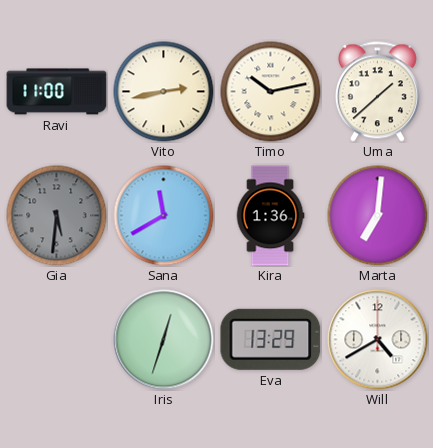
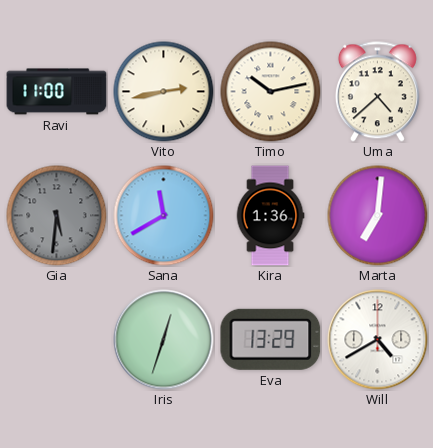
Uma: 1:38 -> 4:38
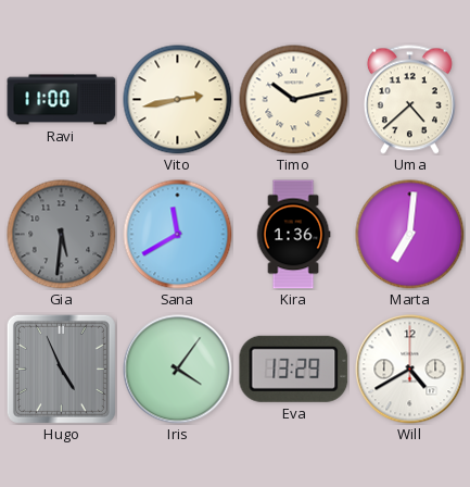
Hugo: none -> 4:56
Iris: 12:33 -> 4:06
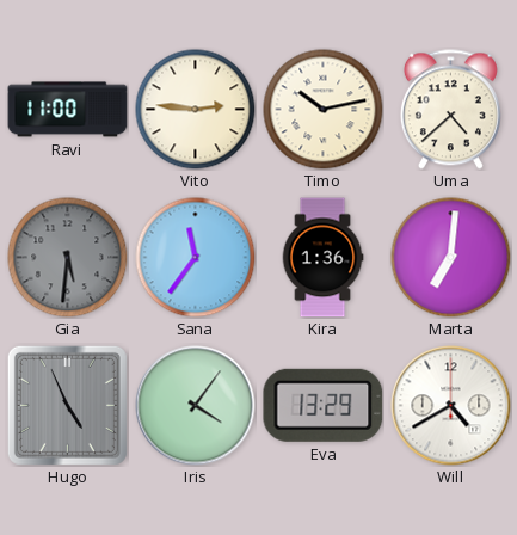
Vito: 2:43 -> 2:46
Sana: 11:40 -> 11:36
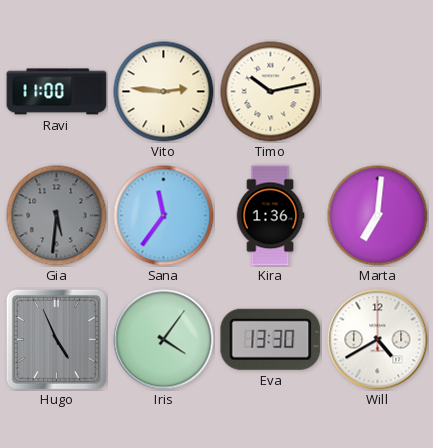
Uma: 4:38 -> none
Eva: 13:29 -> 13:30
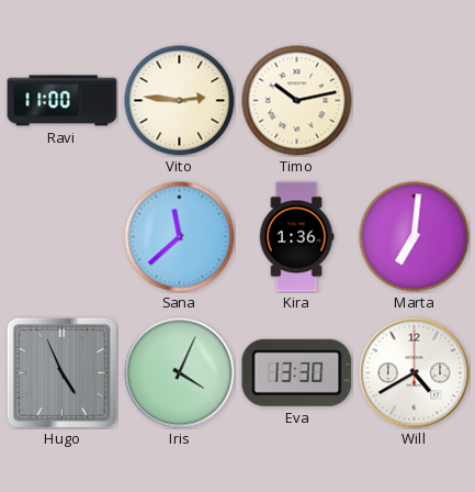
Gia: 5:31 -> none
Sana: 11:36 -> 11:38
Iris: 4:06 -> 4:04
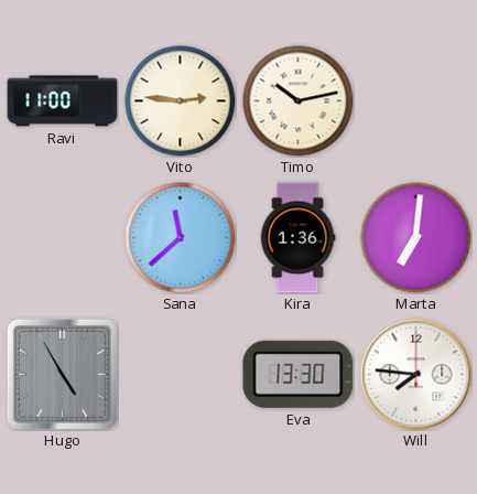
Hugo: 4:56 -> 4:55
Iris: 4:04 -> none
Will: 4:40 -> 7:46
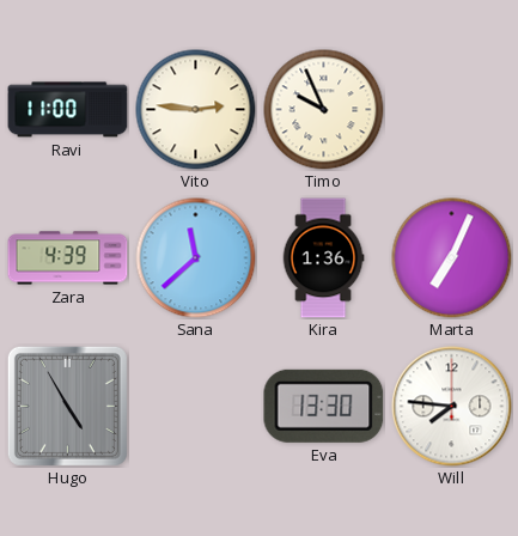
Timo: 10:13 -> 9:56
Zara: none -> 4:39
Marta: 7:01 -> 7:04
